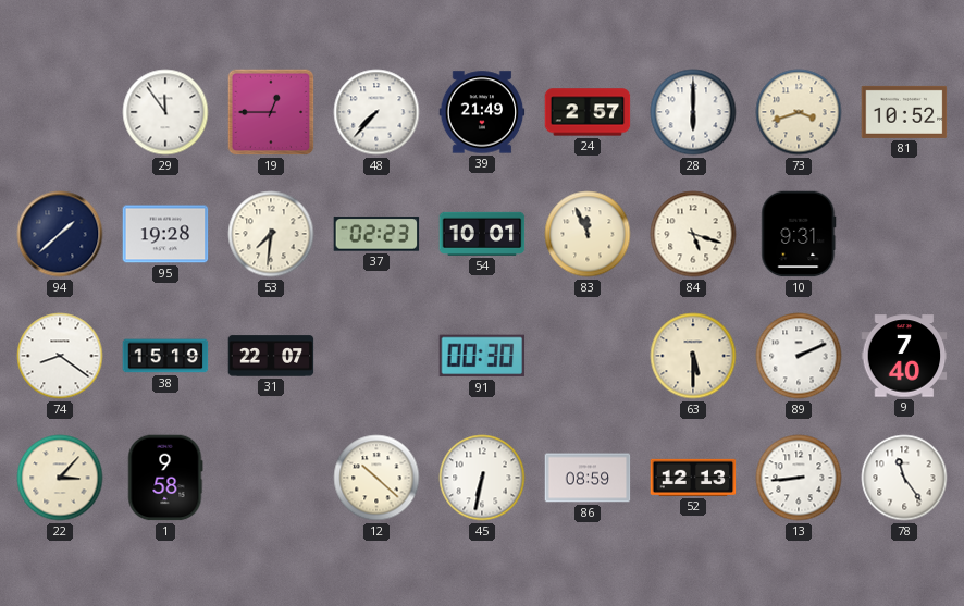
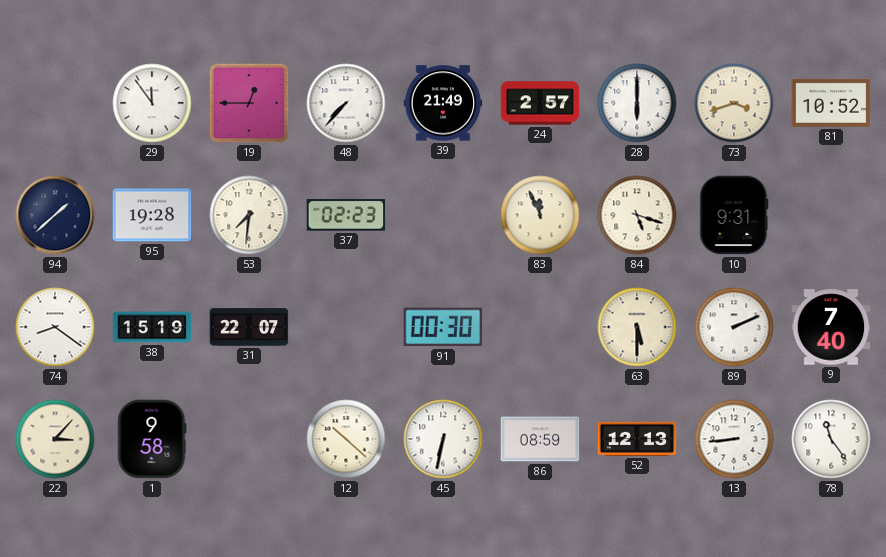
54: 10:01 -> none
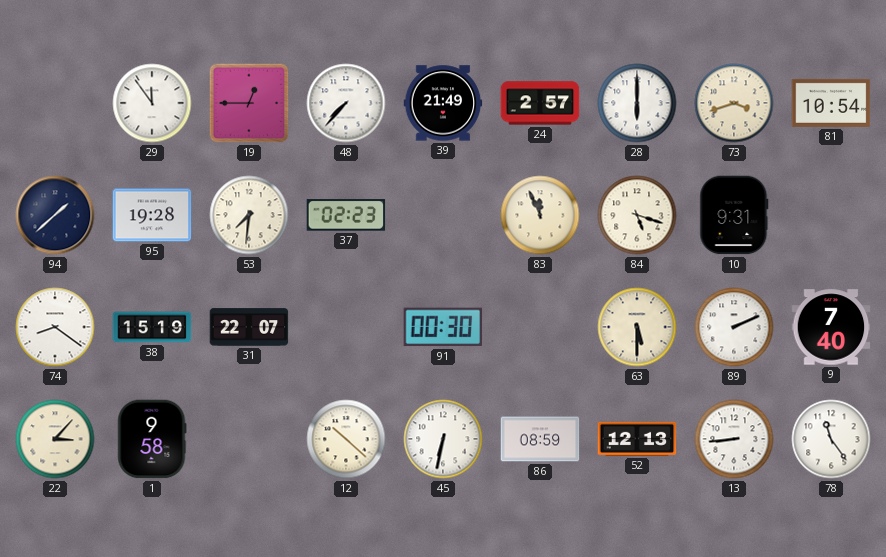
81: 10:52 -> 10:54
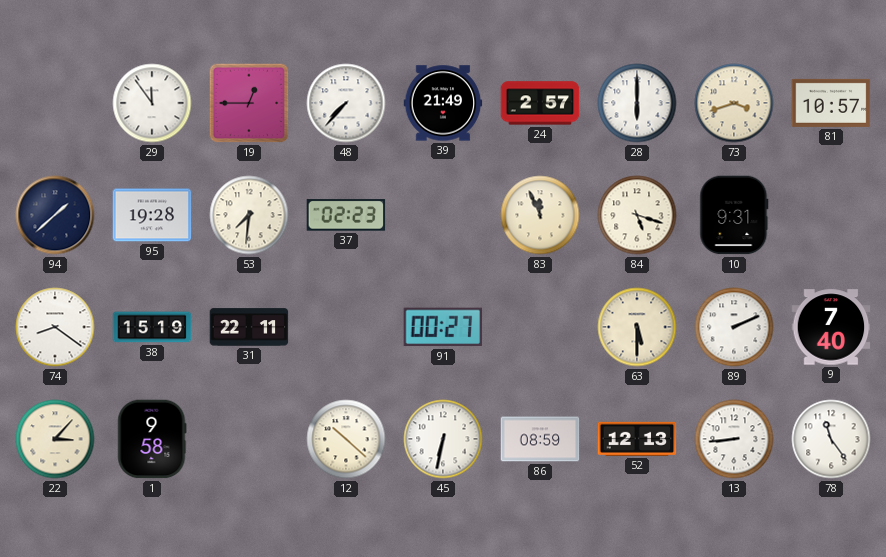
81: 10:54 -> 10:57
31: 22:07 -> 22:11
91: 00:30 -> 00:27
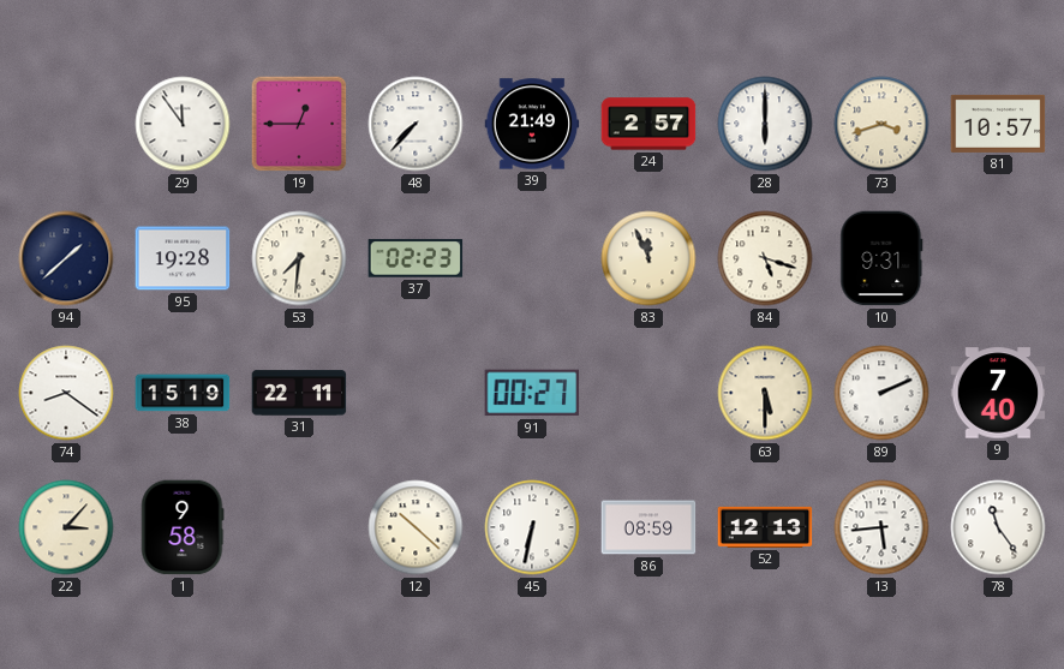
13: 8:44 -> 5:44
